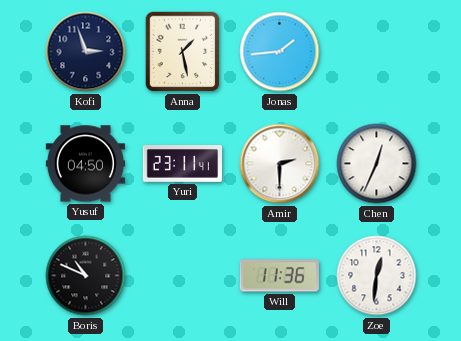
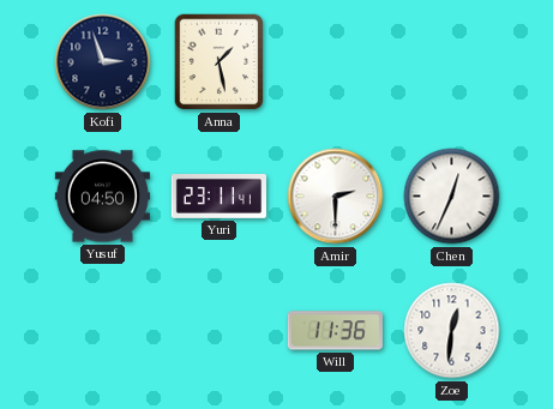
Jonas: 1:44 -> none
Boris: 10:49 -> none
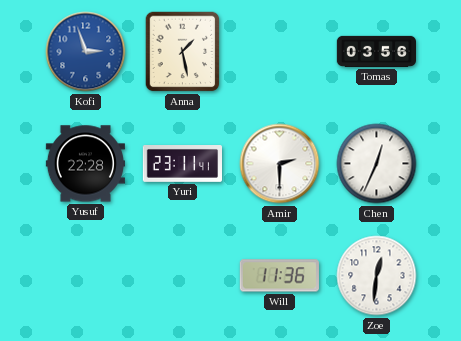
Kofi dial: navy -> blue
Tomas: none -> 03:56
Yusuf: 04:50 -> 22:28
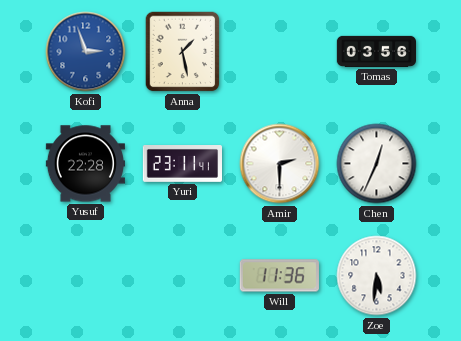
Zoe: 12:31 -> 5:31
